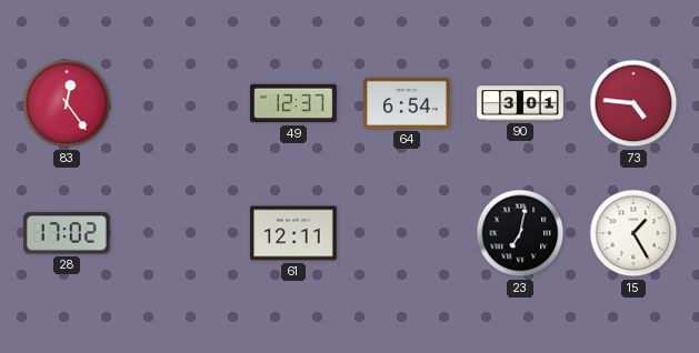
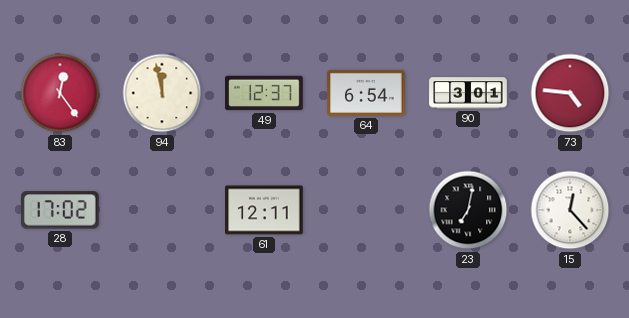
94: none -> 11:58
15: 1:25 -> 12:23
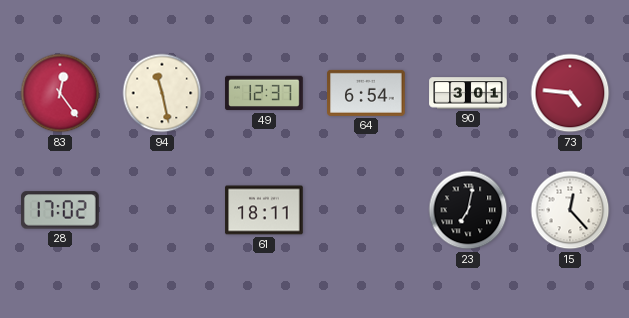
94: 11:58 -> 11:28
61: 12:11 -> 18:11
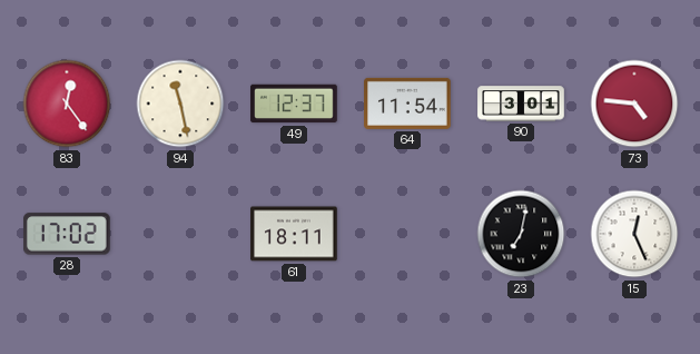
64: 6:54 -> 11:54
15: 12:23 -> 12:26
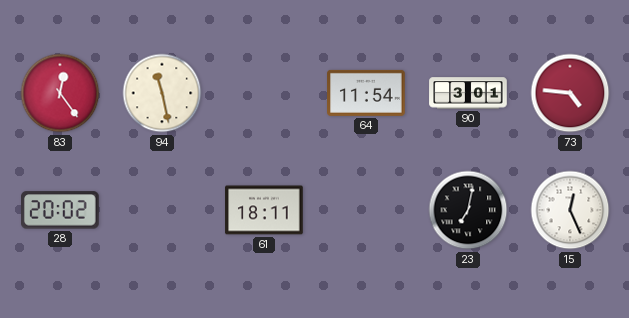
49: 12:37 -> none
28: 17:02 -> 20:02
